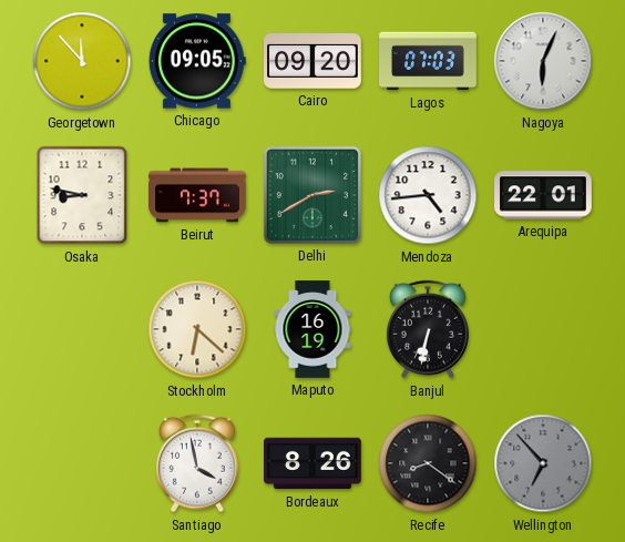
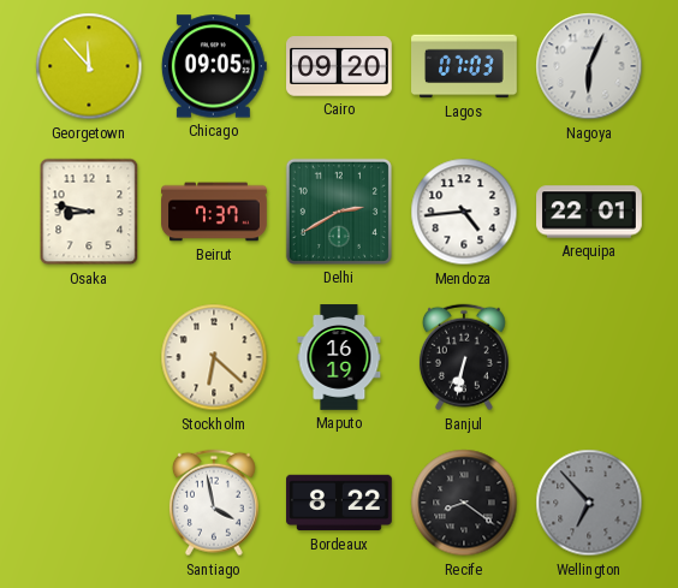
Bordeaux: 8:26 -> 8:22
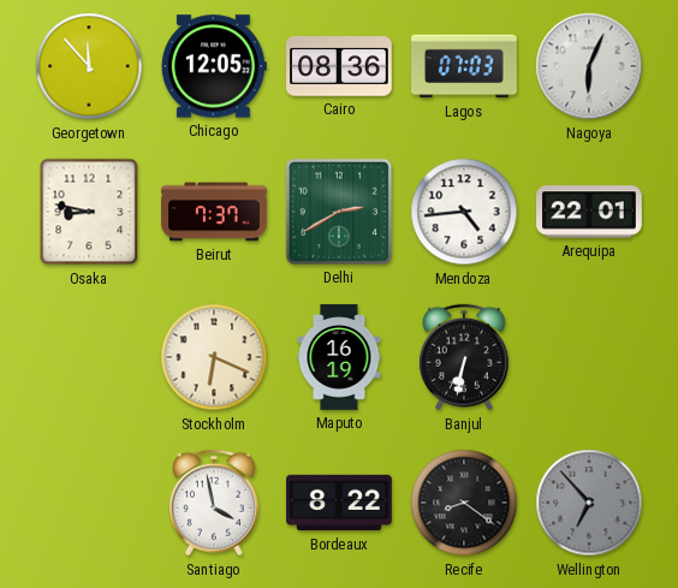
Chicago: 09:05 -> 12:05
Cairo: 09:20 -> 08:36
Stockholm: 6:22 -> 6:19
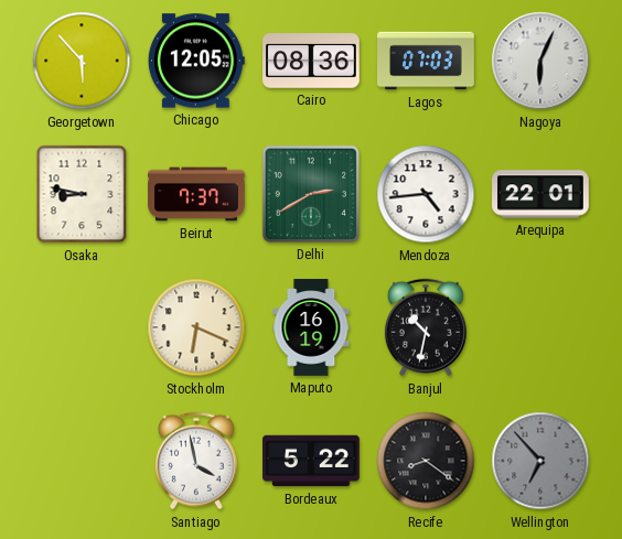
Georgetown: 11:53 -> 5:53
Banjul: 6:32 -> 10:32
Bordeaux: 8:22 -> 5:22
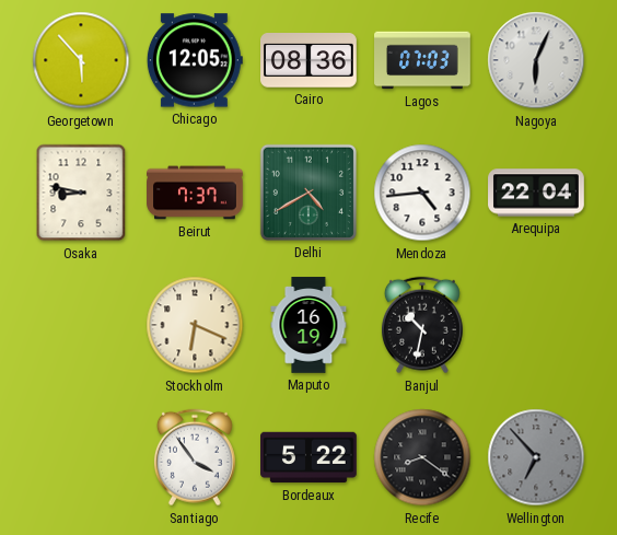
Delhi: 2:40 -> 4:40
Arequipa: 22:01 -> 22:04
Santiago: 3:58 -> 3:54
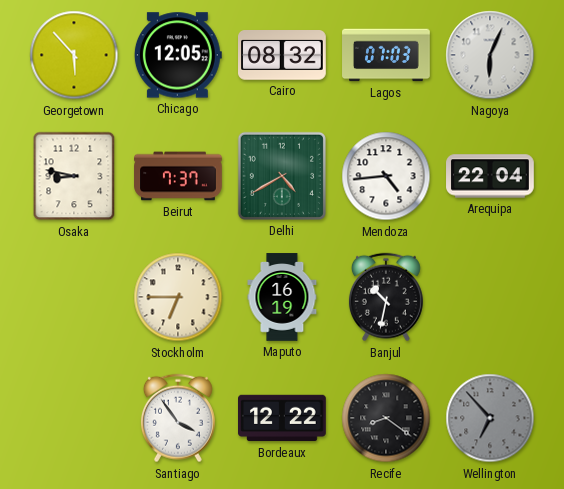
Cairo: 08:36 -> 08:32
Stockholm: 6:19 -> 6:45
Bordeaux: 5:22 -> 12:22
